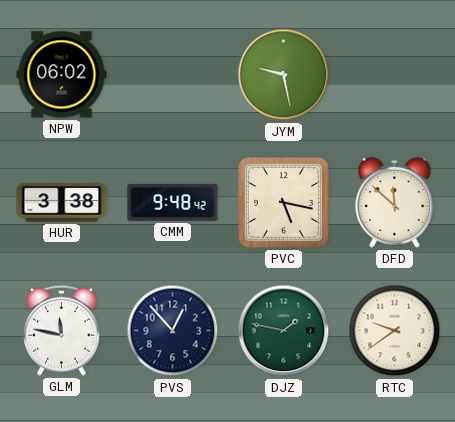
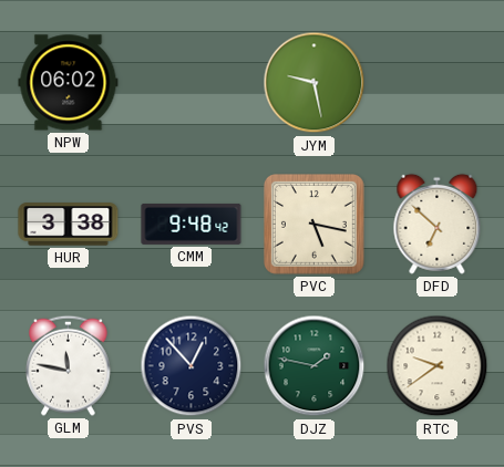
DFD: 11:52 -> 6:52
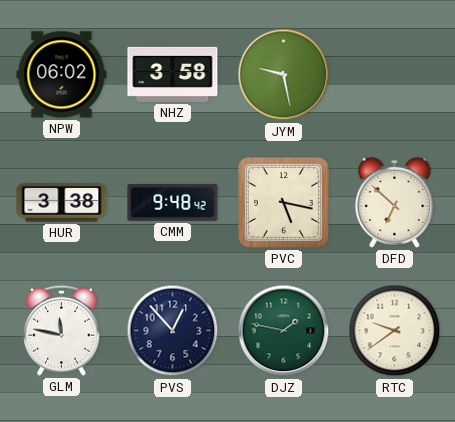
NHZ: none -> 3:58
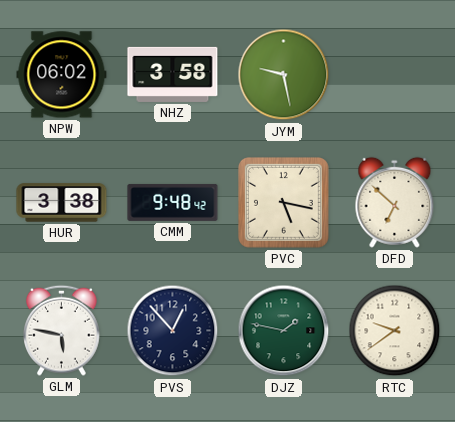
GLM: 11:47 -> 5:47
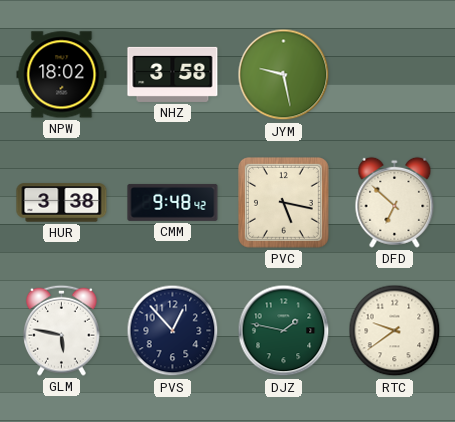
NPW: 06:02 -> 18:02
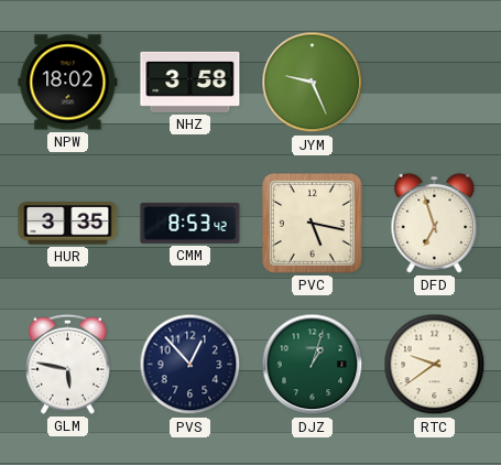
JYM: 9:28 -> 9:26
HUR: 3:38 -> 3:35
CMM: 9:48 -> 8:53
DFD: 6:52 -> 6:57
DJZ: 1:47 -> 1:03
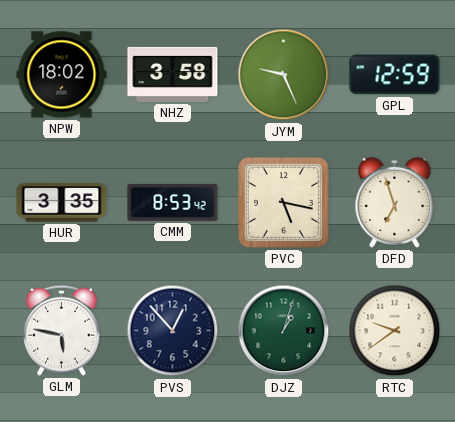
GPL: none -> 12:59
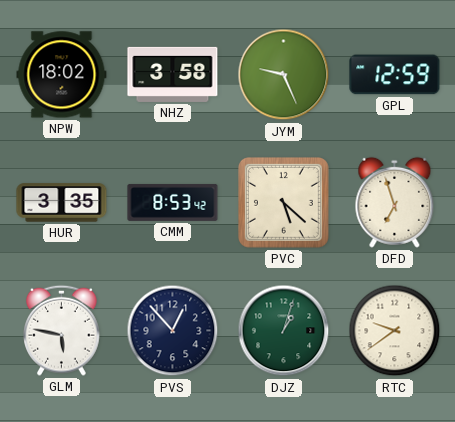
PVC: 5:17 -> 5:22
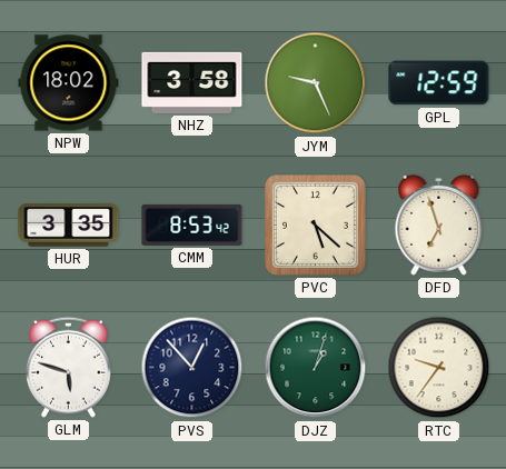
GLM: 5:47 -> 5:48
RTC: 9:39 -> 9:36
